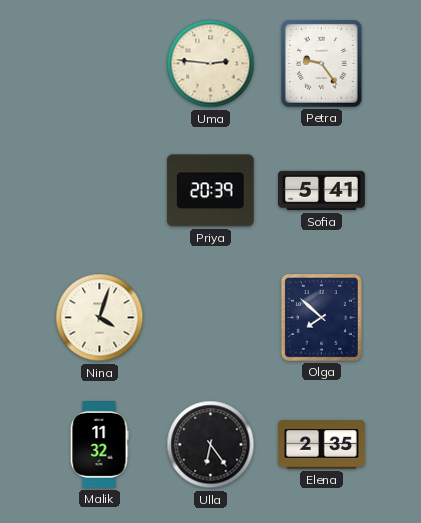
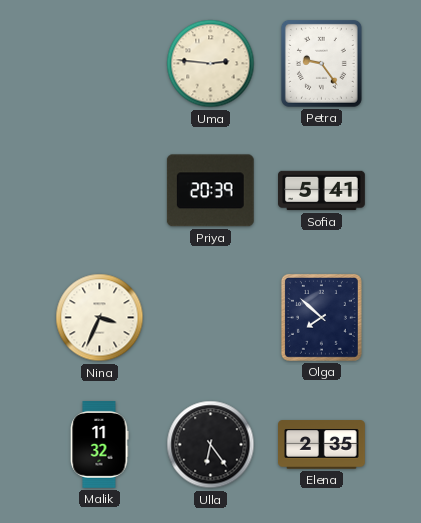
Nina: 4:03 -> 3:34
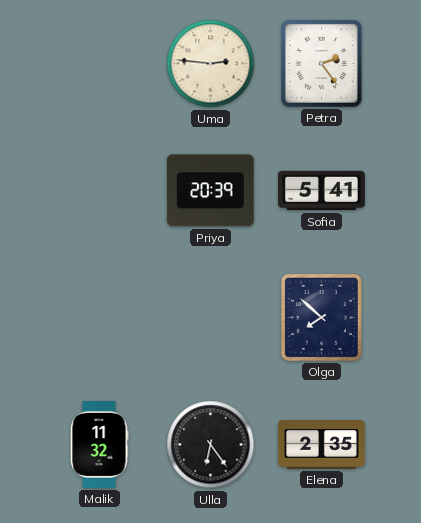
Petra: 9:24 -> 2:24
Nina: 3:34 -> none
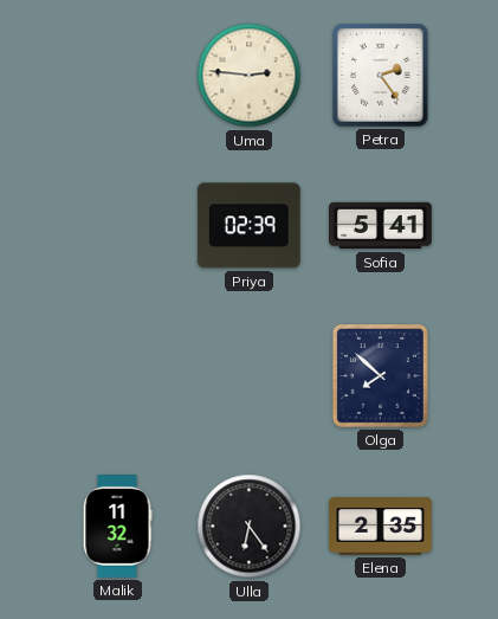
Priya: 20:39 -> 02:39
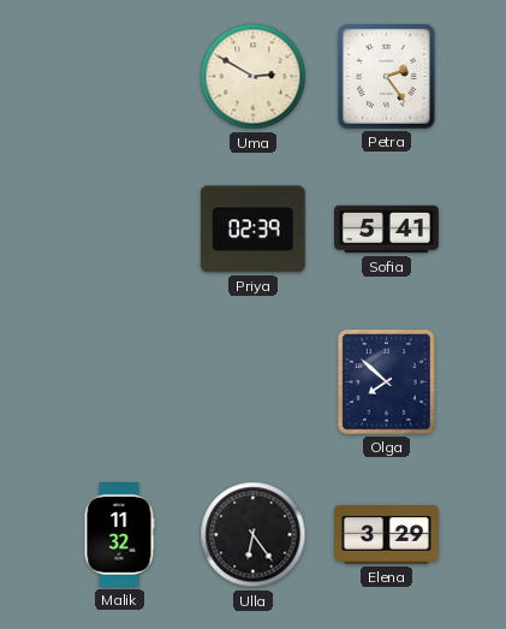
Uma: 2:46 -> 2:50
Elena: 2:35 -> 3:29
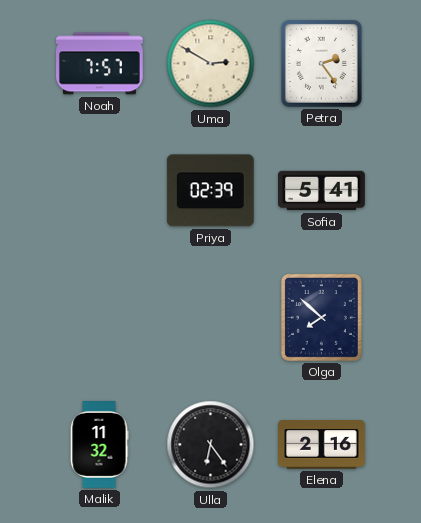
Noah: none -> 7:57
Elena: 3:29 -> 2:16
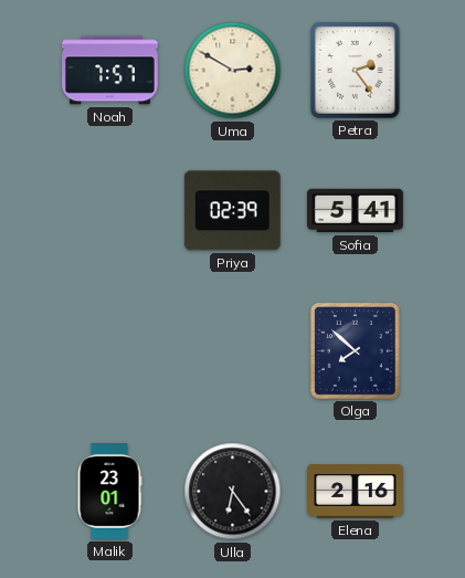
Malik: 11:32 -> 23:01
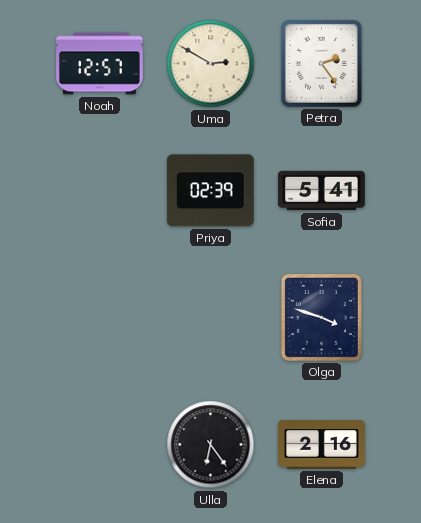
Noah: 7:57 -> 12:57
Olga: 7:52 -> 3:48
Malik: 23:01 -> none
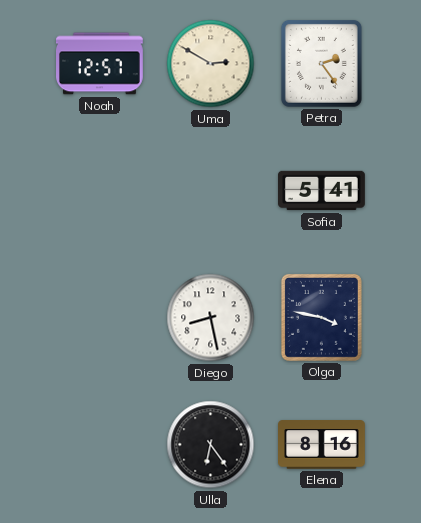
Priya: 02:39 -> none
Diego: none -> 8:28
Olga: 3:48 -> 3:47
Elena: 2:16 -> 8:16
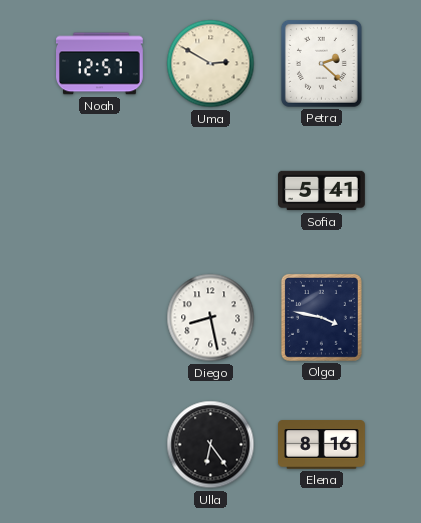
Petra: 2:24 -> 2:22
